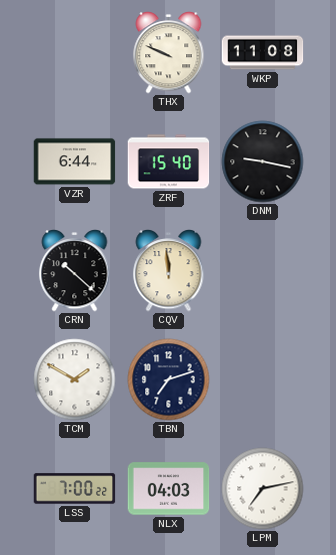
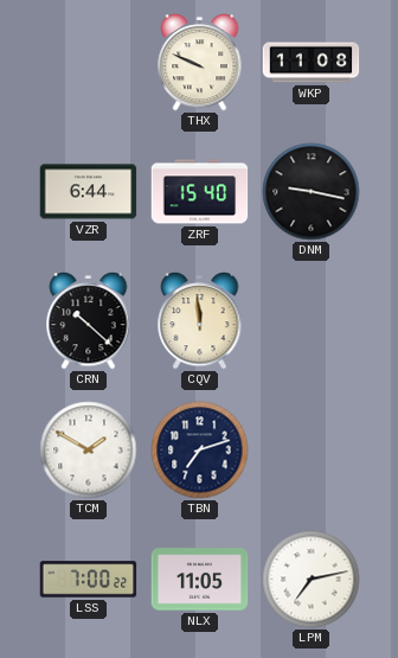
NLX: 04:03 -> 11:05
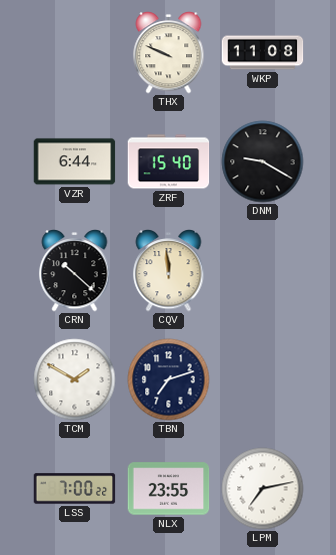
DNM: 9:17 -> 9:20
NLX: 11:05 -> 23:55
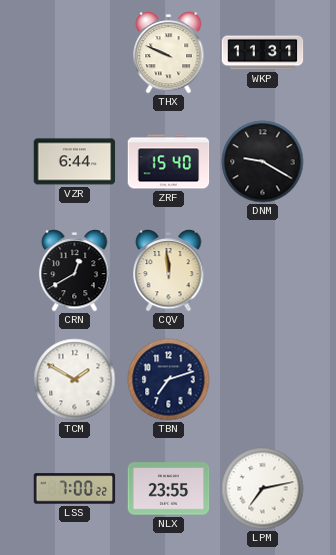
WKP: 11:08 -> 11:31
CRN: 10:22 -> 12:40
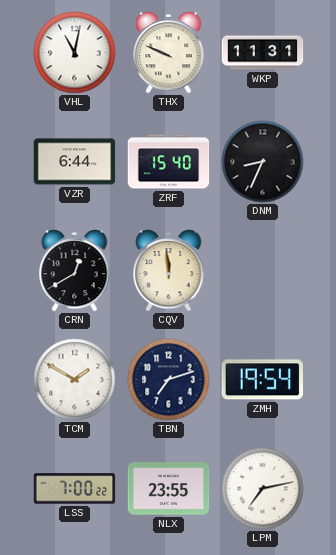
VHL: none -> 11:02
DNM: 9:20 -> 8:34
ZMH: none -> 19:54
